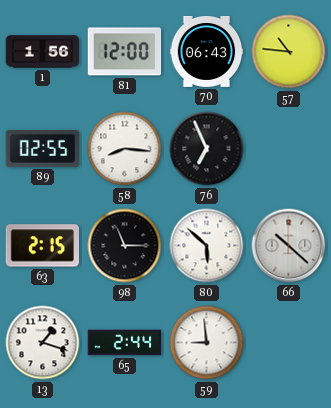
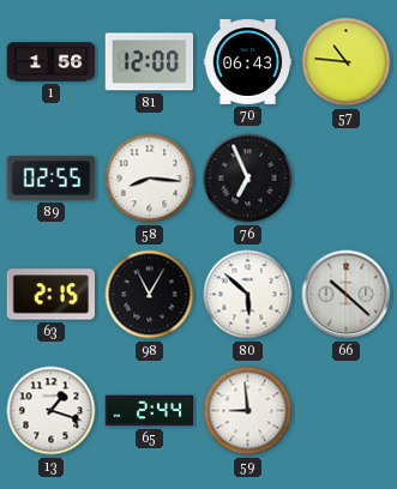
98: 11:15 -> 11:05
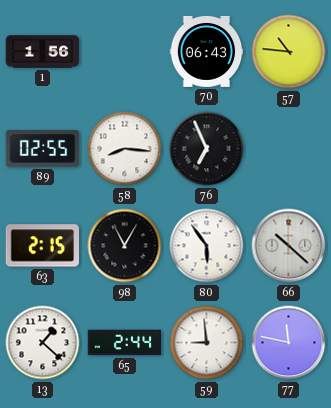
81: 12:00 -> none
80: 5:52 -> 5:54
13: 1:18 -> 1:22
77: none -> 11:47
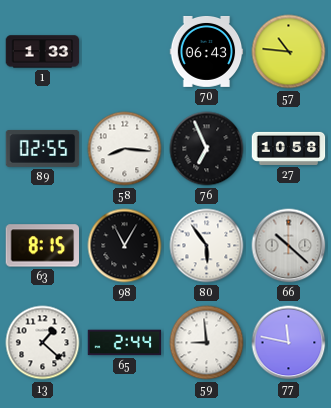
1: 1:56 -> 1:33
27: none -> 10:58
63: 2:15 -> 8:15
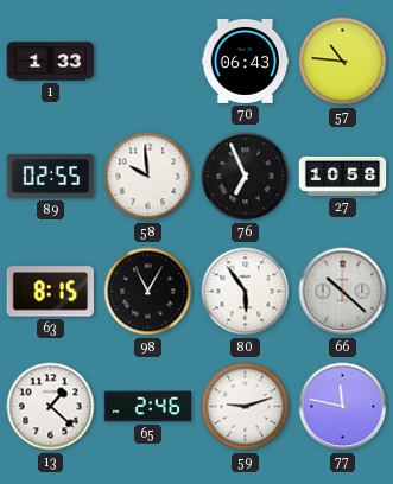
58: 8:16 -> 9:59
65: 2:44 -> 2:46
59: 8:59 -> 9:12
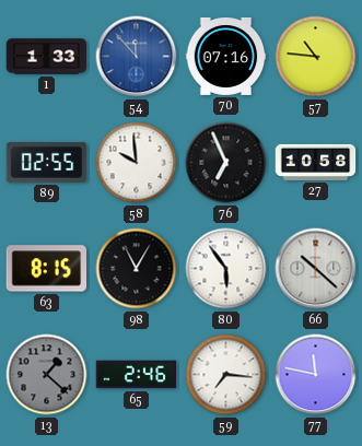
54: none -> 11:53
70: 06:43 -> 07:16
13 dial: white -> grey
59: 9:12 -> 7:16
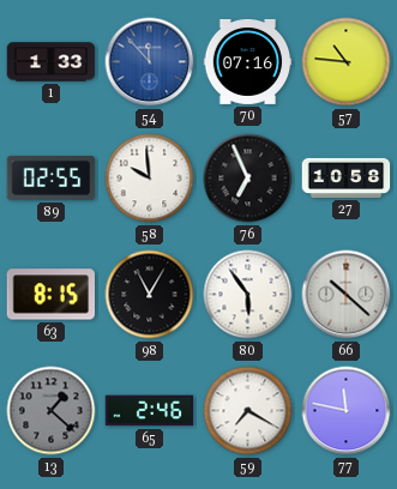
59: 7:16 -> 7:20
